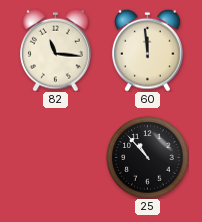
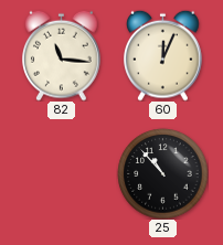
60: 11:59 -> 12:04
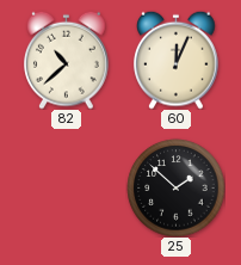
82: 11:16 -> 10:38
25: 10:53 -> 1:52
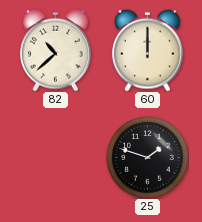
60: 12:04 -> 12:00
25: 1:52 -> 1:48
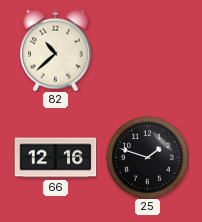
60: 12:00 -> none
66: none -> 12:16
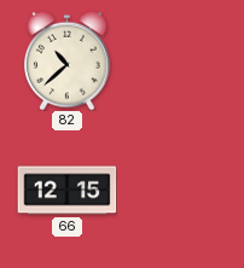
66: 12:16 -> 12:15
25: 1:48 -> none
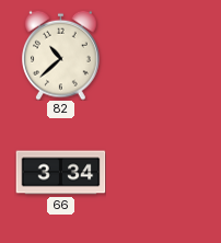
66: 12:15 -> 3:34
